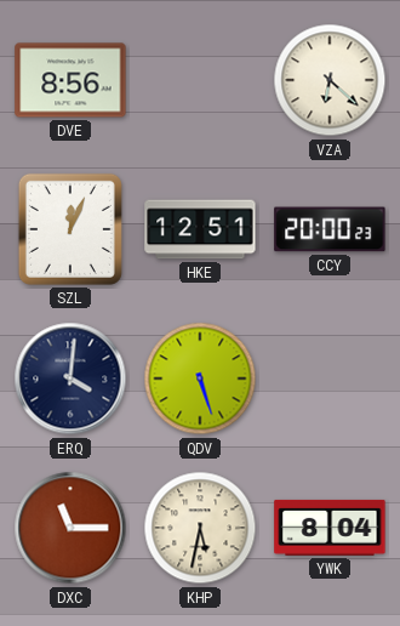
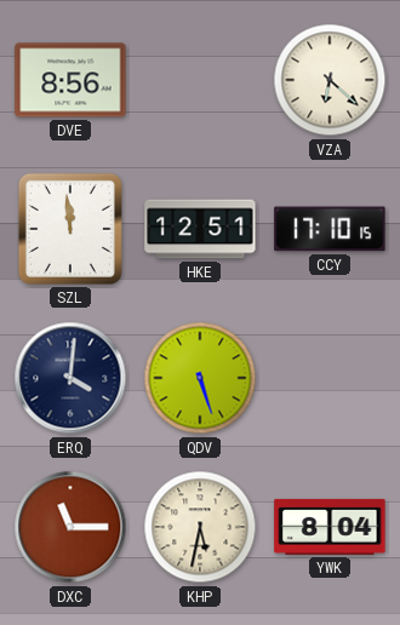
SZL: 12:04 -> 11:59
CCY: 20:00 -> 17:10
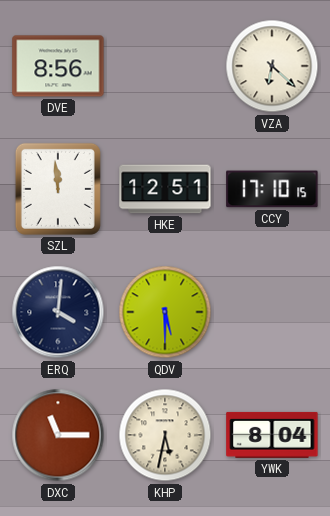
QDV: 5:27 -> 5:30
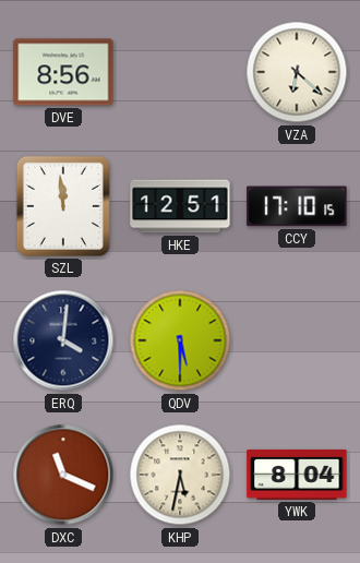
DXC: 11:15 -> 11:19
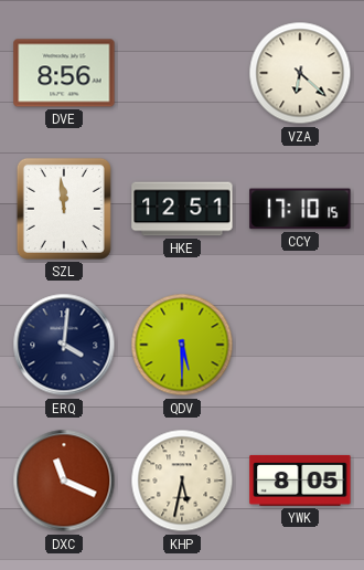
YWK: 8:04 -> 8:05
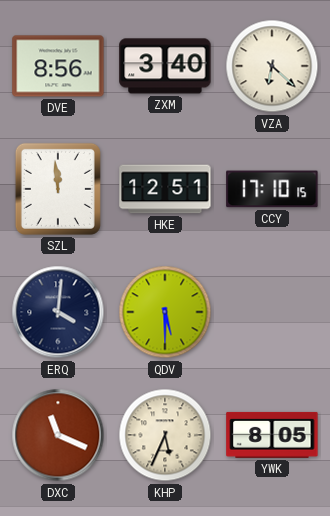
ZXM: none -> 3:40
KHP: 5:32 -> 5:34
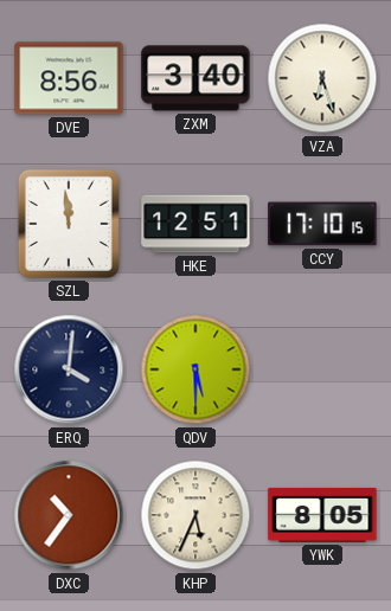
VZA: 6:22 -> 6:27
DXC: 11:19 -> 10:36
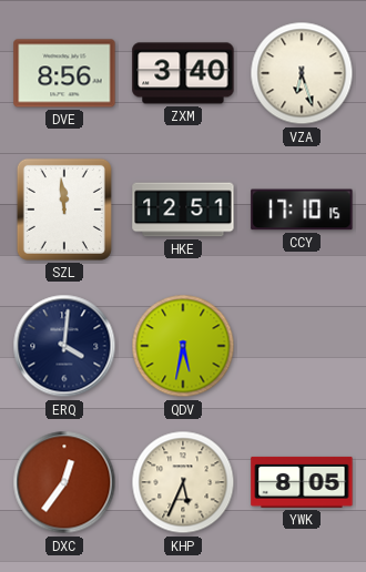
QDV: 5:30 -> 5:32
DXC: 10:36 -> 12:36
